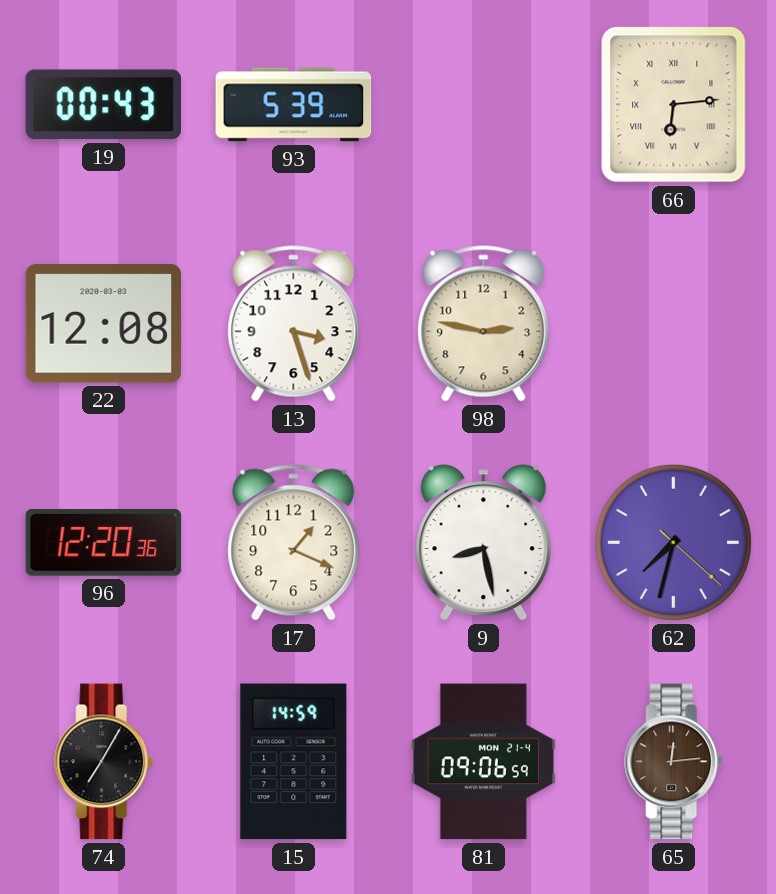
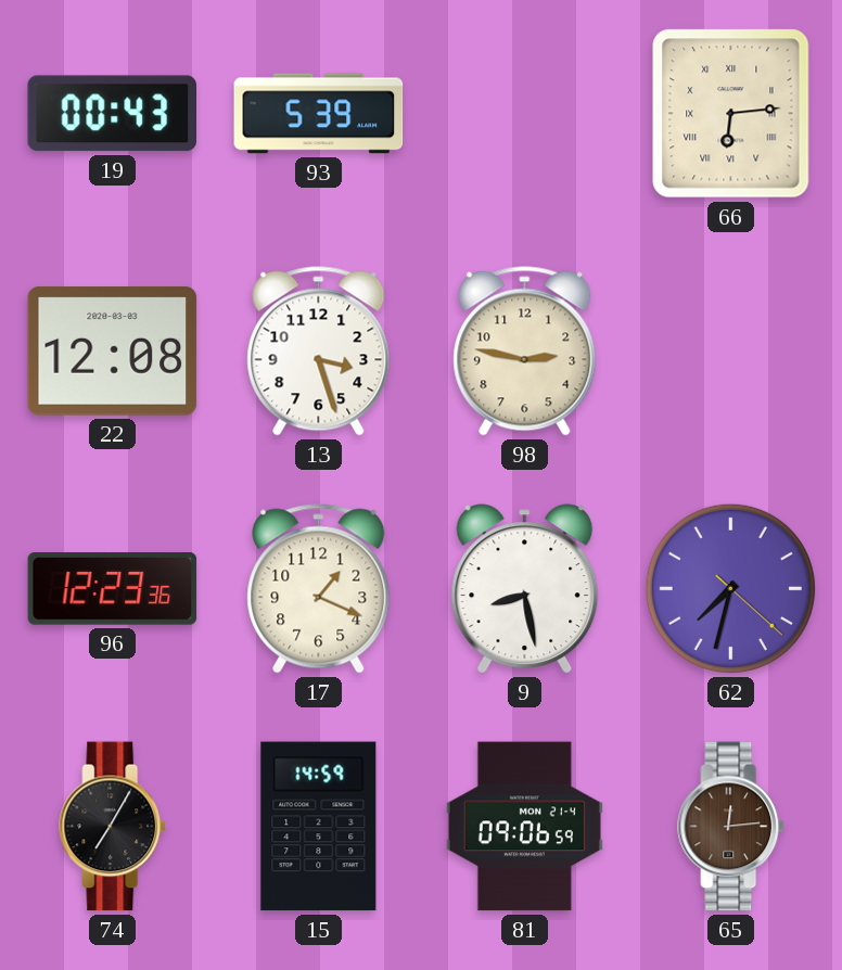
96: 12:20 -> 12:23
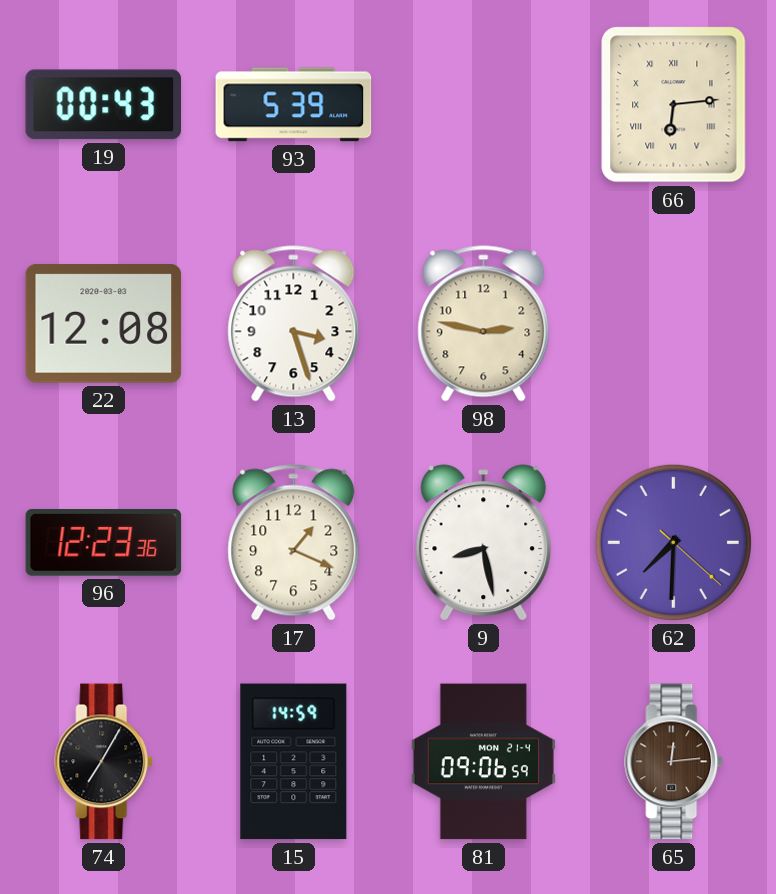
62: 7:32 -> 7:30
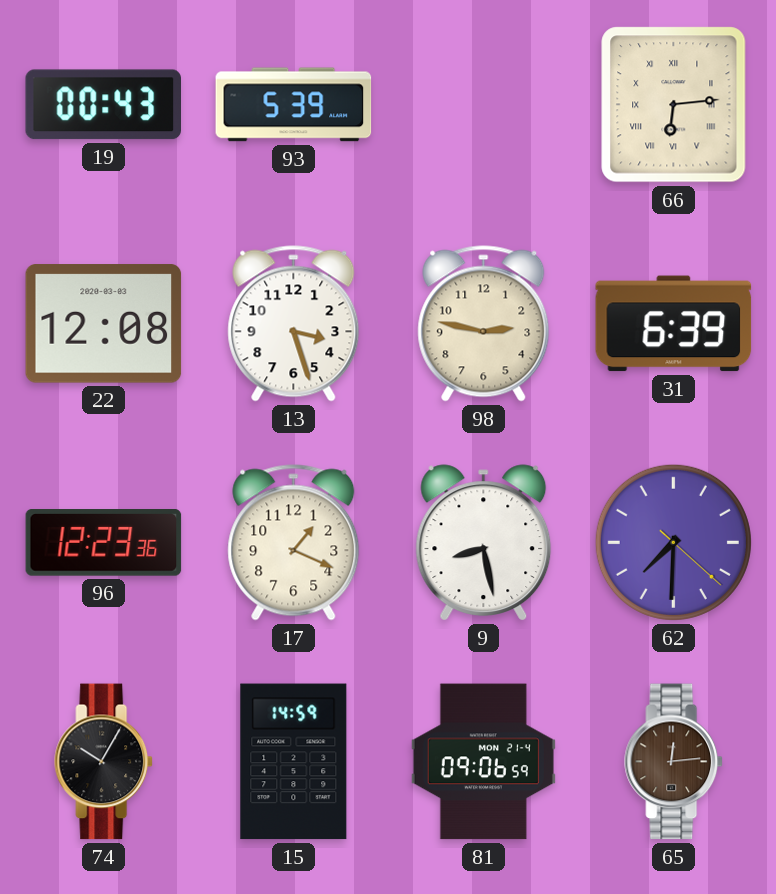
31: none -> 6:39
74: 7:05 -> 10:05
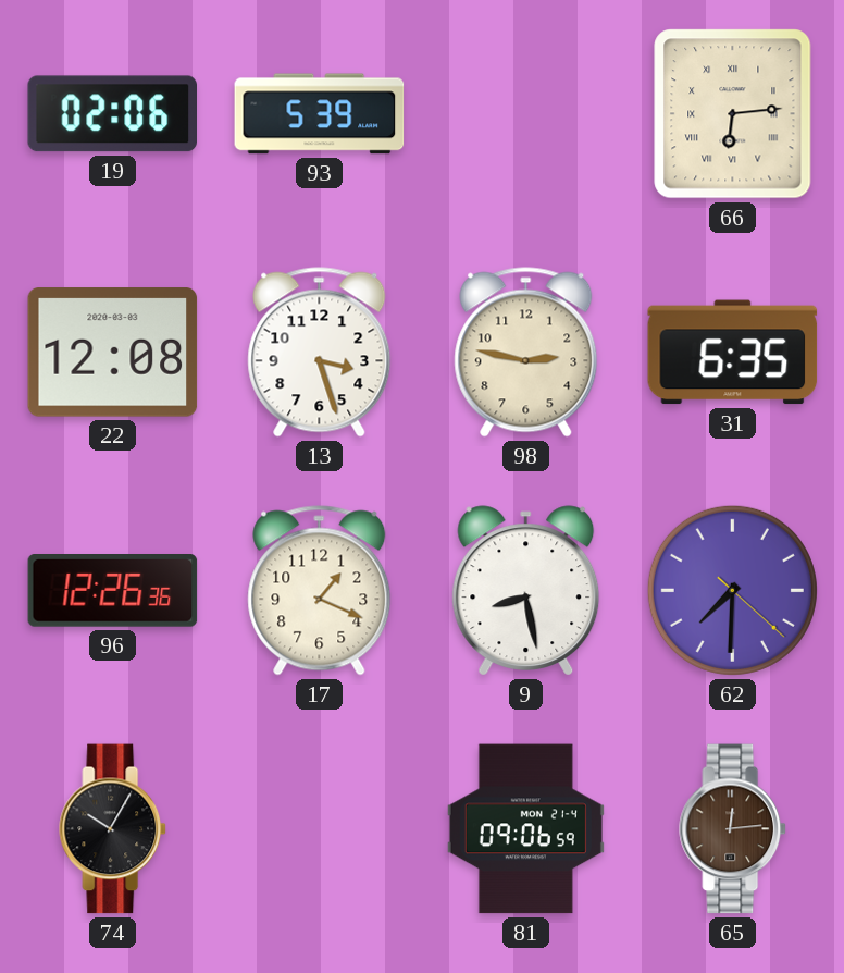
19: 00:43 -> 02:06
31: 6:39 -> 6:35
96: 12:23 -> 12:26
15: 14:59 -> none
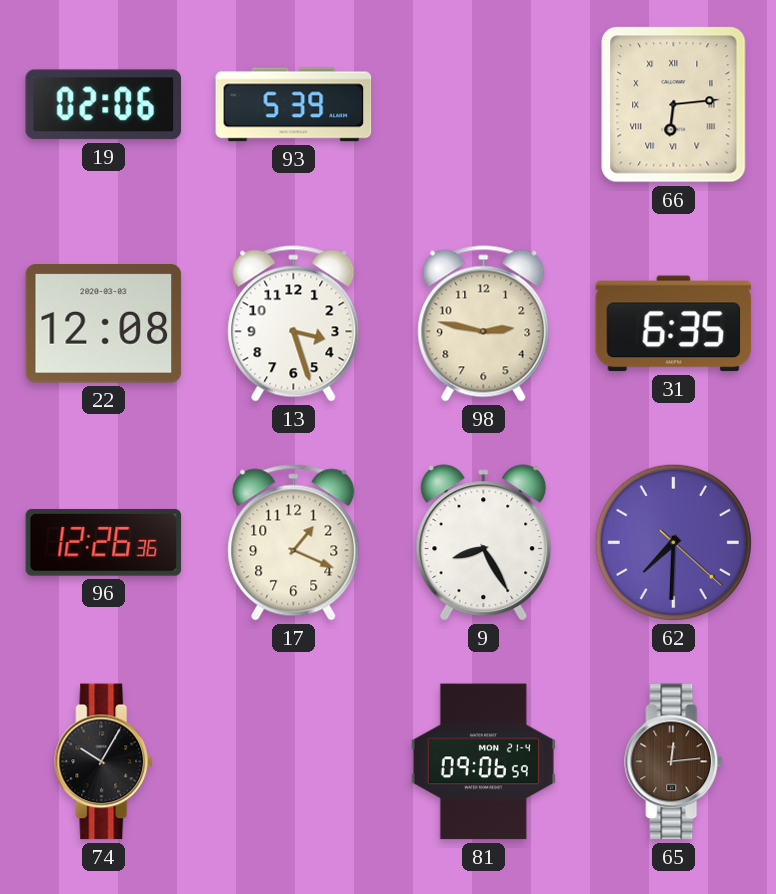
9: 8:28 -> 8:25
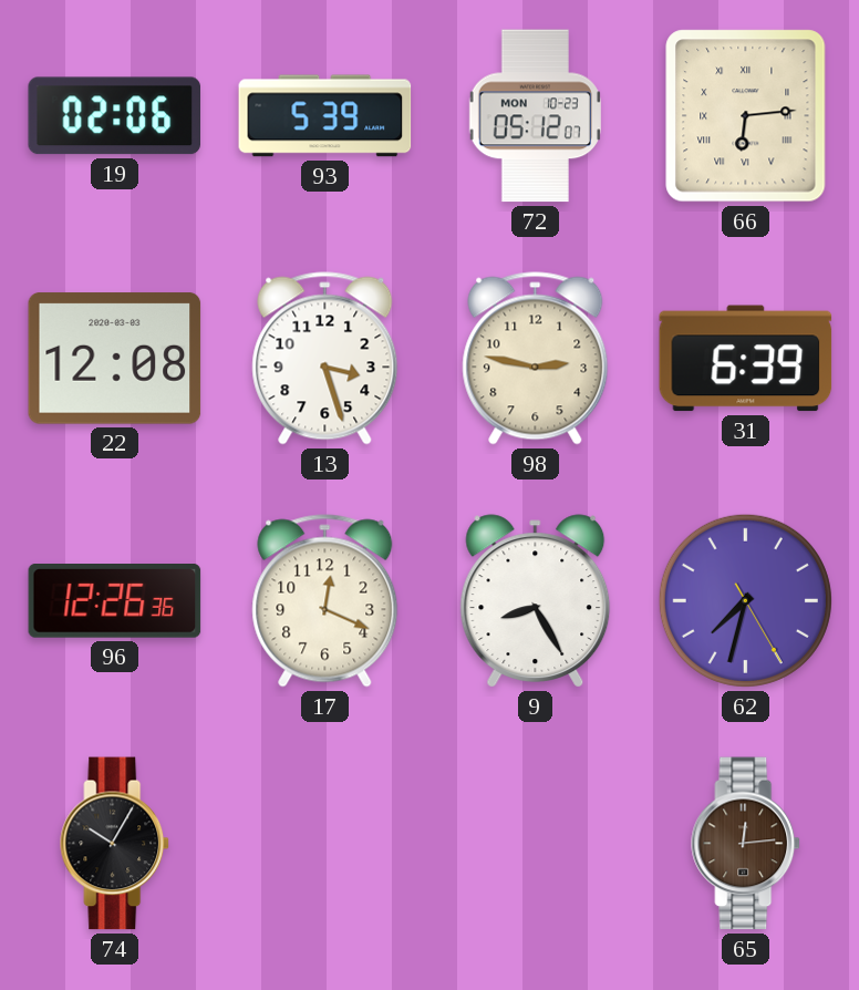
72: none -> 05:12
31: 6:35 -> 6:39
17: 1:19 -> 12:19
62: 7:30 -> 7:32
81: 09:06 -> none
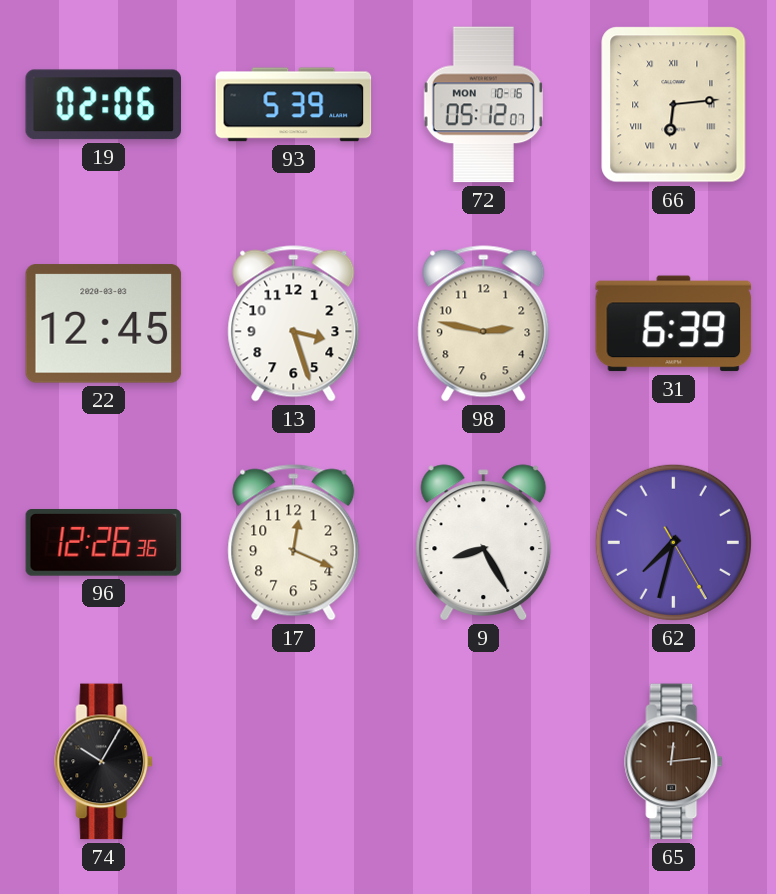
72 date: MON 10-23 -> MON 10-16
22: 12:08 -> 12:45
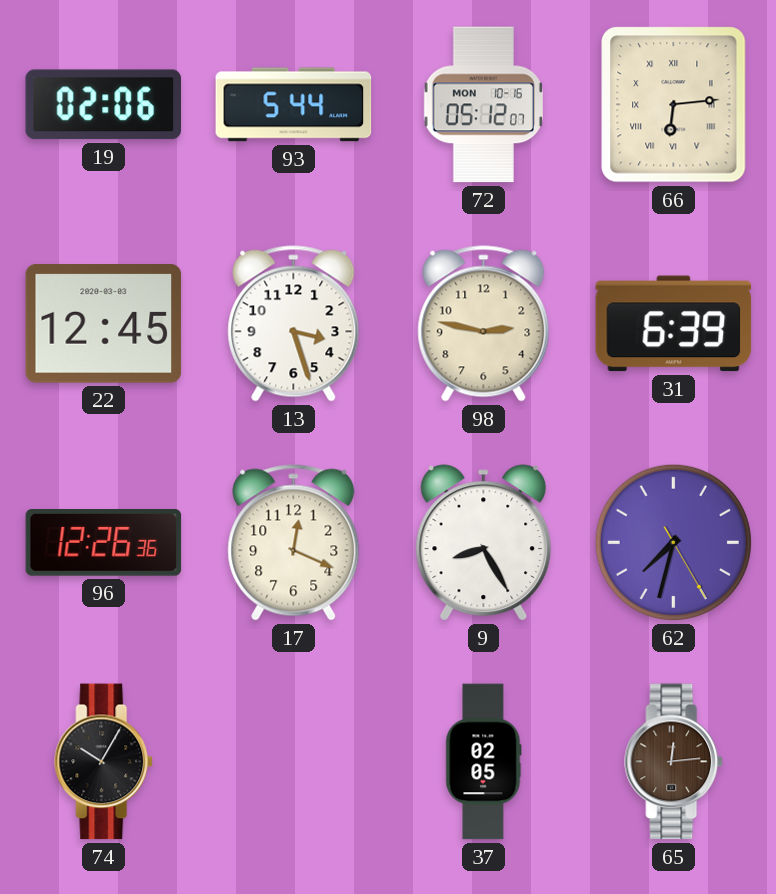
93: 5:39 -> 5:44
37: none -> 02:05
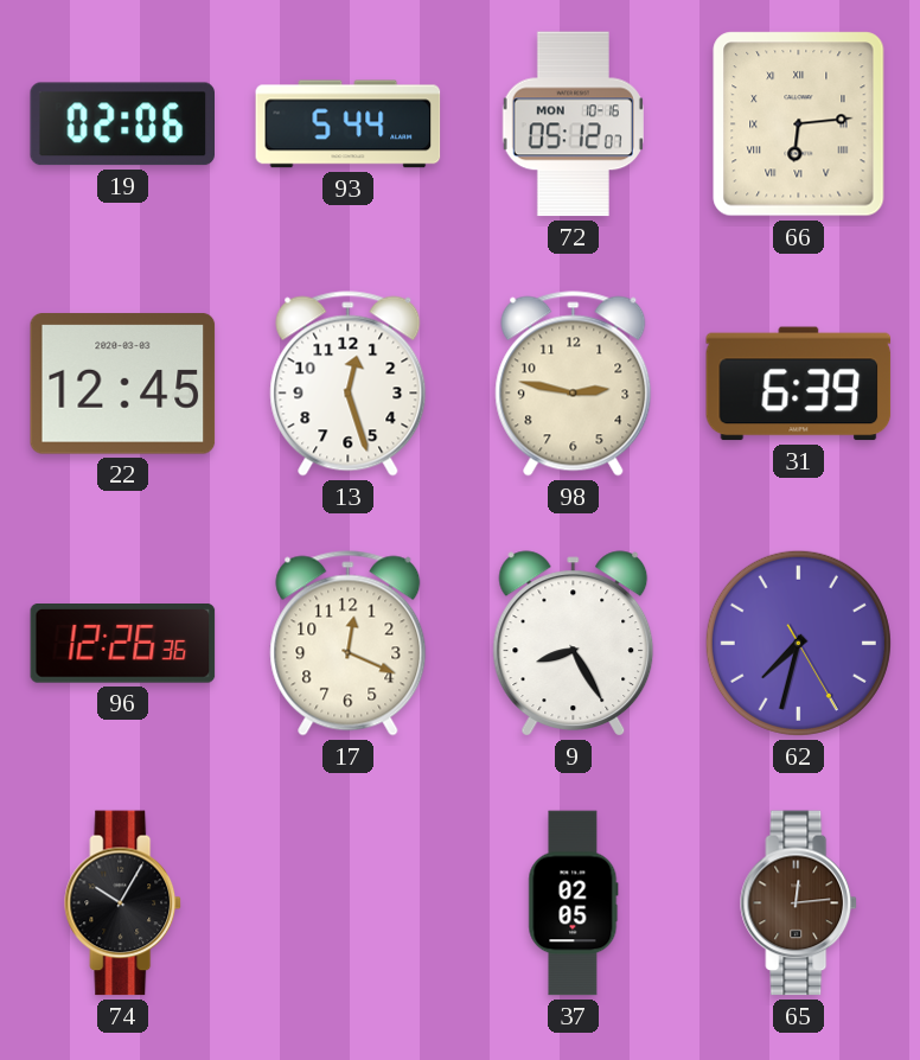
13: 3:27 -> 12:27
